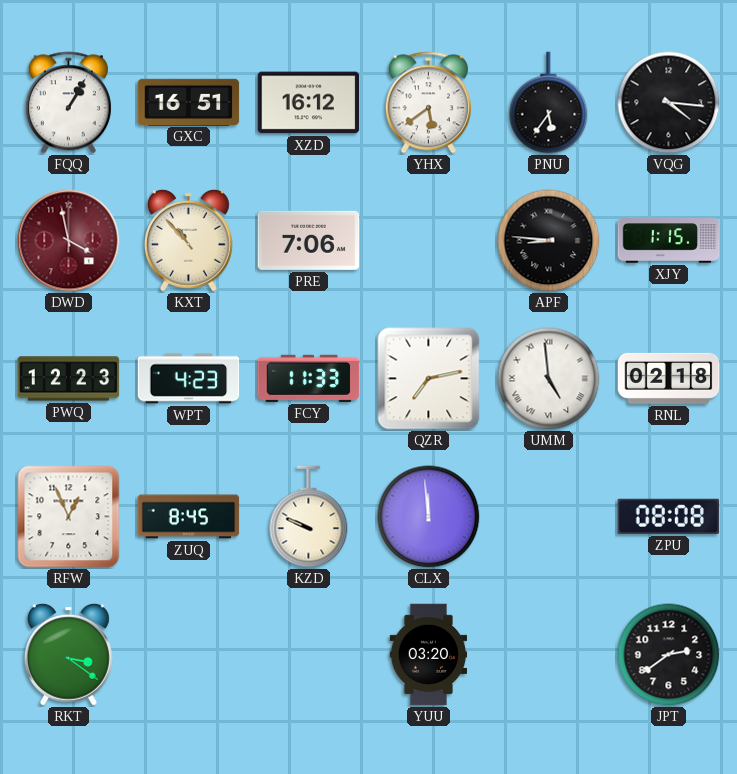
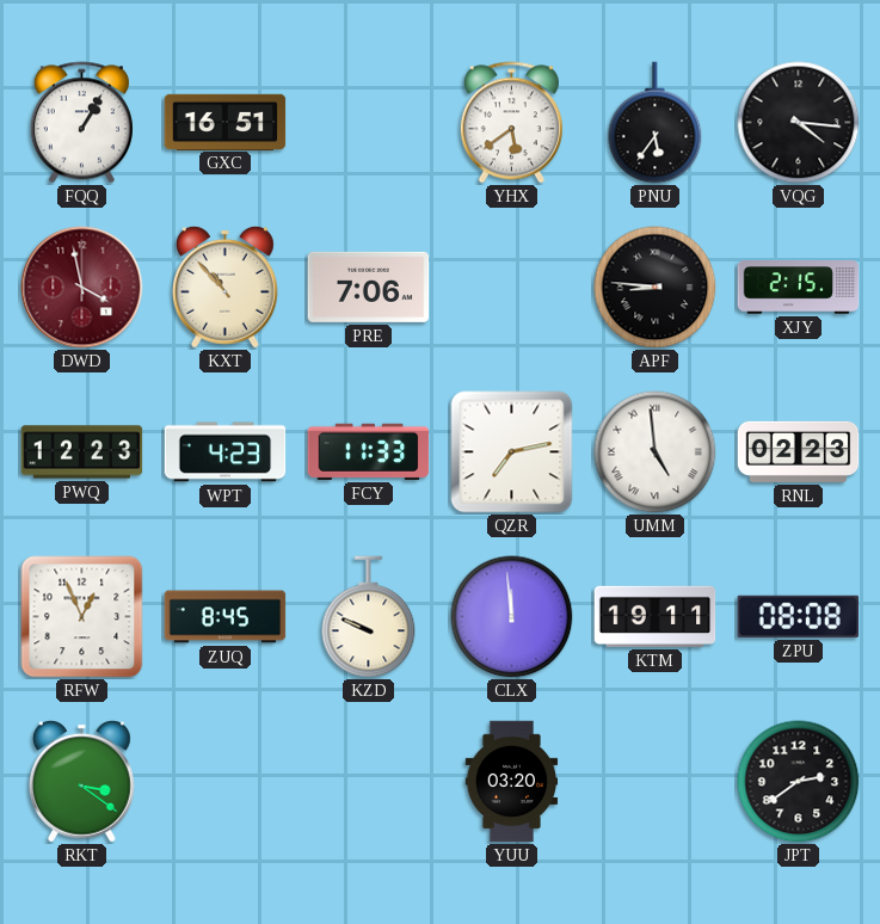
XZD: 16:12 -> none
XJY: 1:15 -> 2:15
RNL: 02:18 -> 02:23
KTM: none -> 19:11
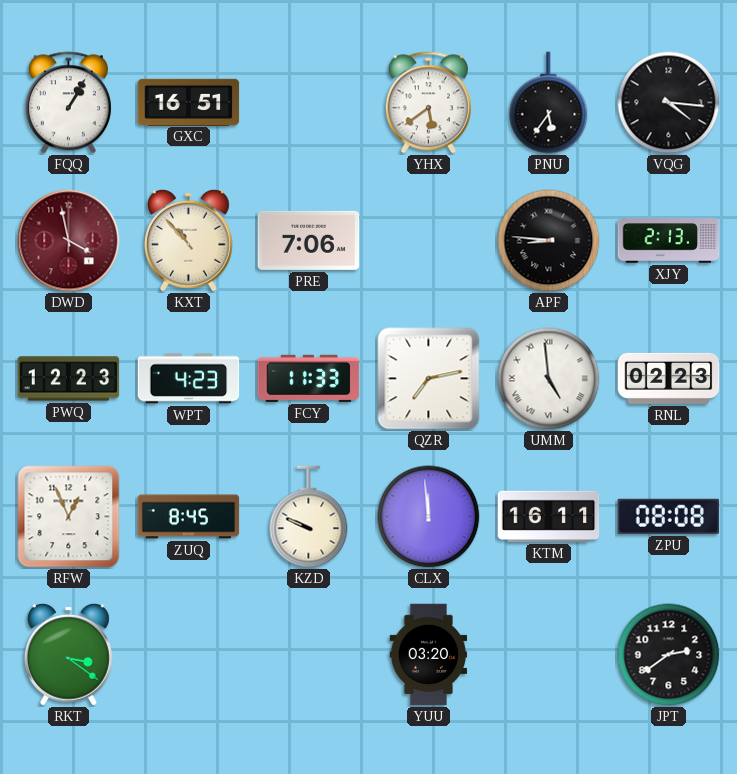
XJY: 2:15 -> 2:13
KTM: 19:11 -> 16:11
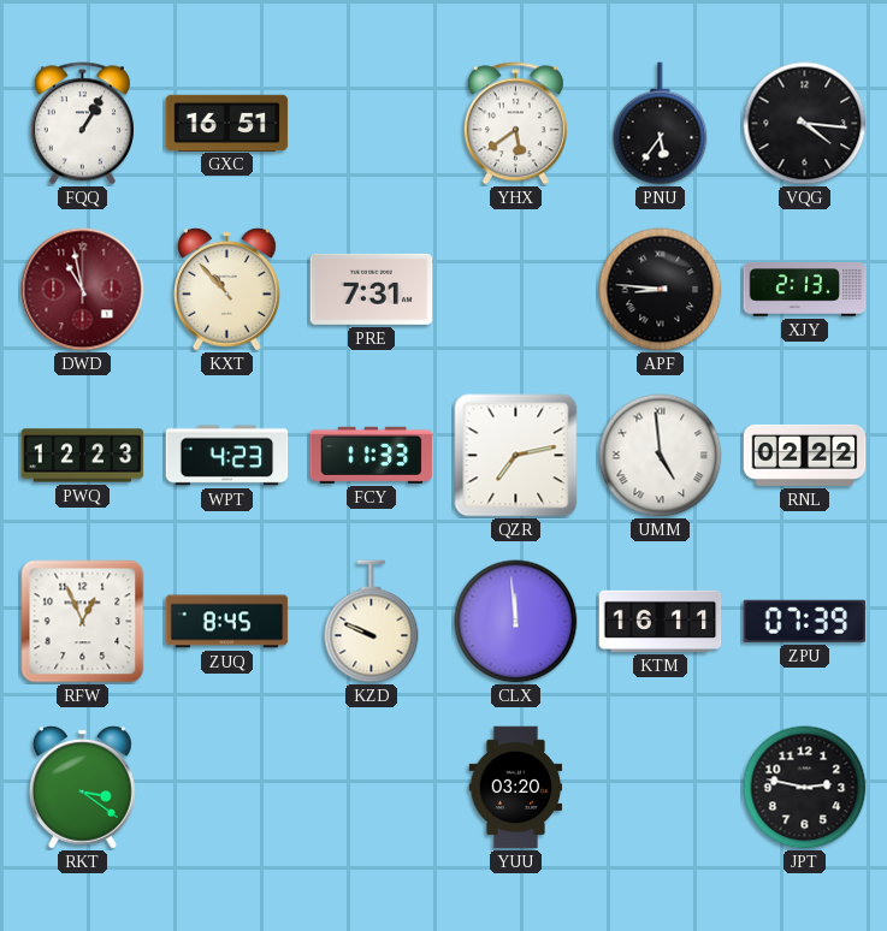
DWD: 3:58 -> 10:58
PRE: 7:06 -> 7:31
RNL: 02:23 -> 02:22
ZPU: 08:08 -> 07:39
JPT: 2:39 -> 2:47
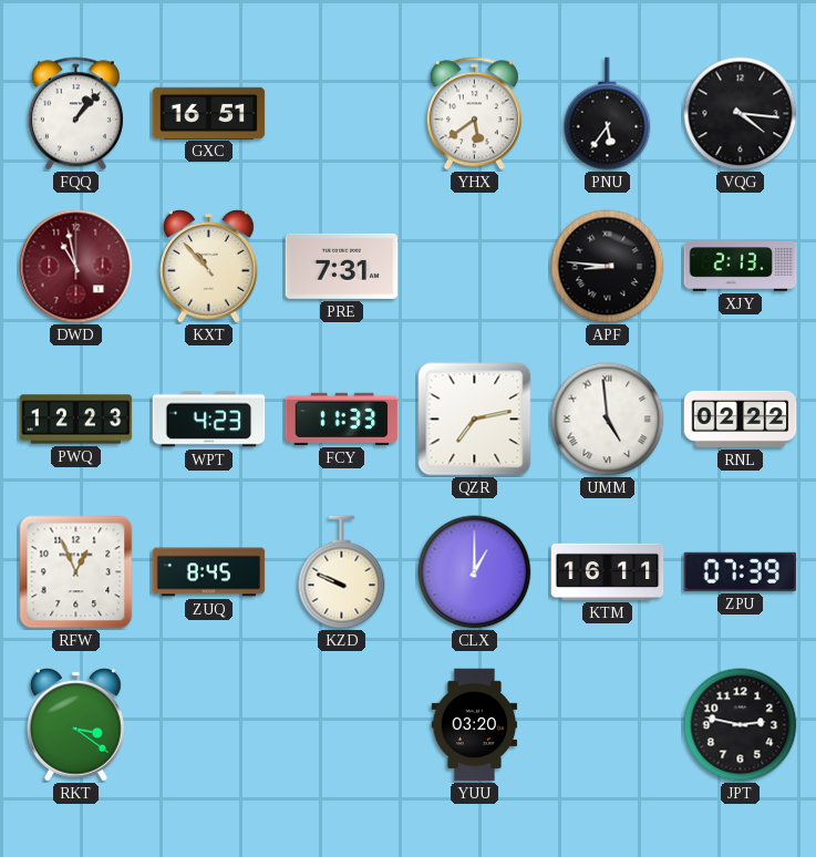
FQQ: 1:05 -> 1:07
CLX: 11:59 -> 1:00
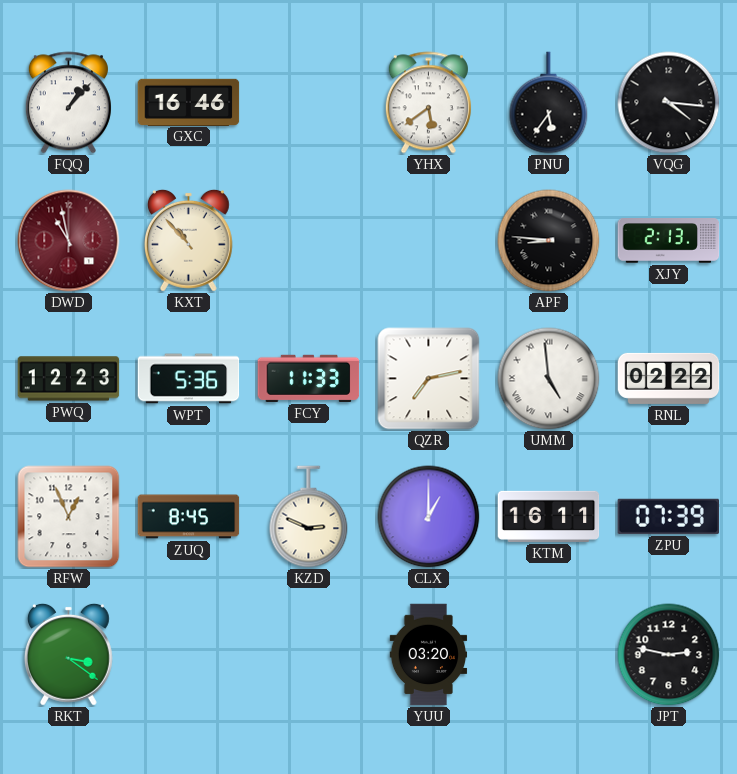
GXC: 16:51 -> 16:46
PRE: 7:31 -> none
WPT: 4:23 -> 5:36
KZD: 9:49 -> 2:49
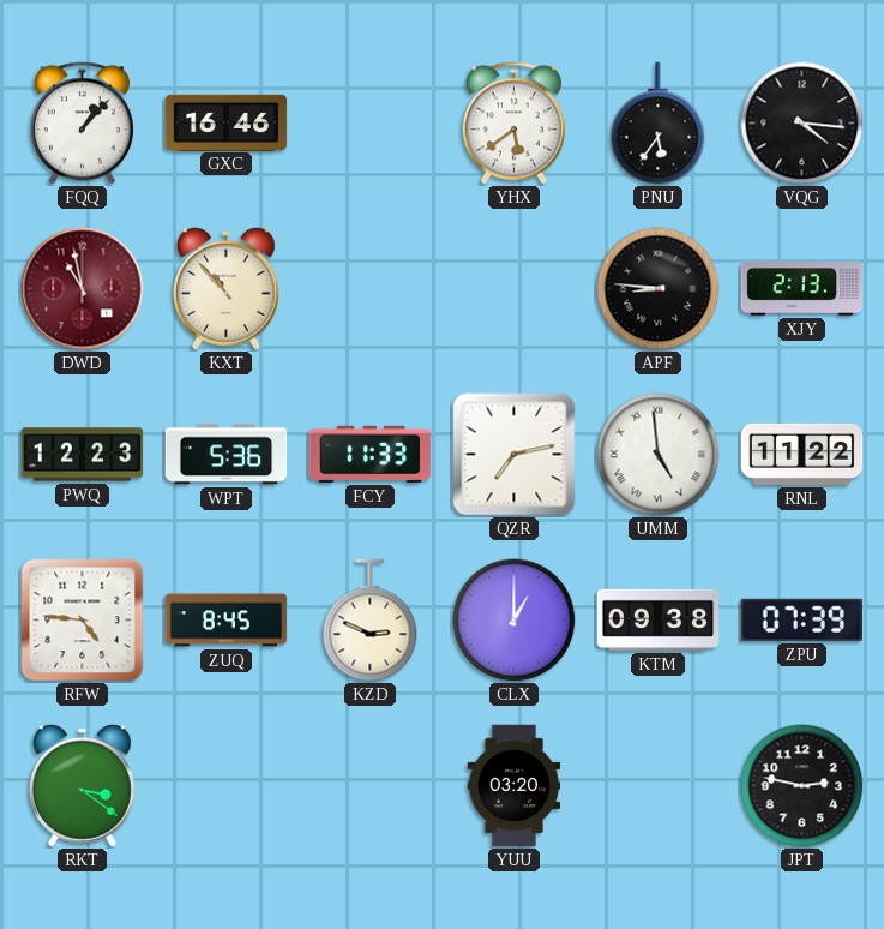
RNL: 02:22 -> 11:22
RFW: 12:56 -> 4:46
KTM: 16:11 -> 09:38
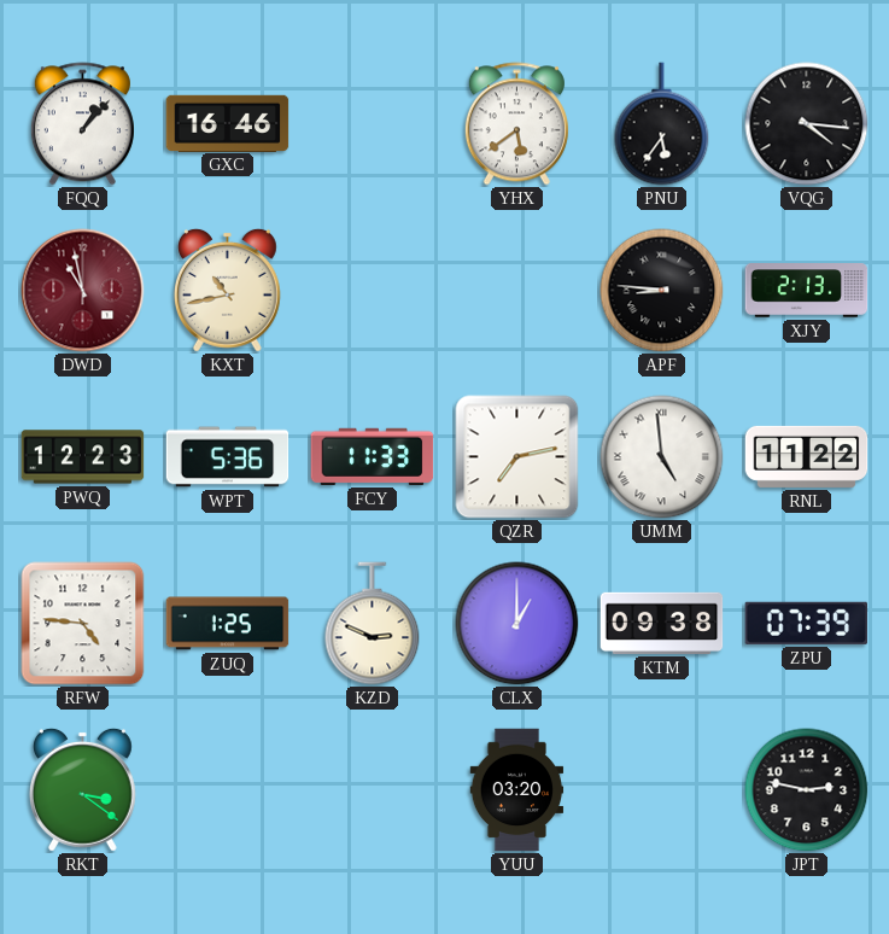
KXT: 10:53 -> 10:43
ZUQ: 8:45 -> 1:25
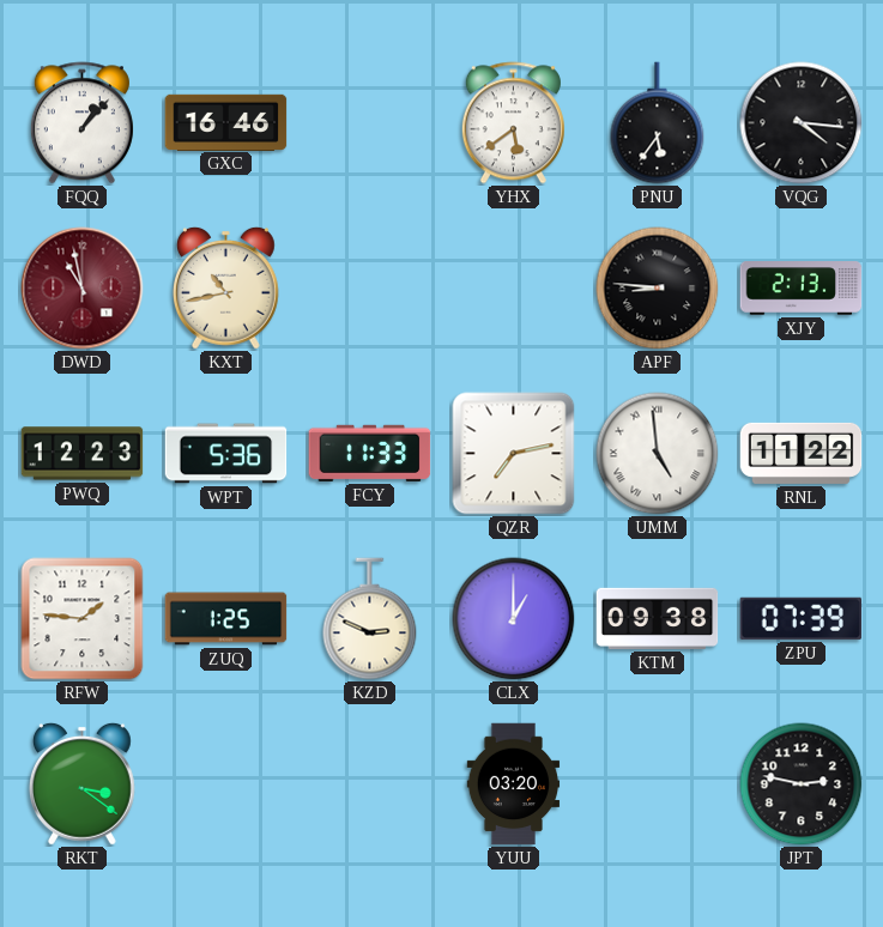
RFW: 4:46 -> 1:46
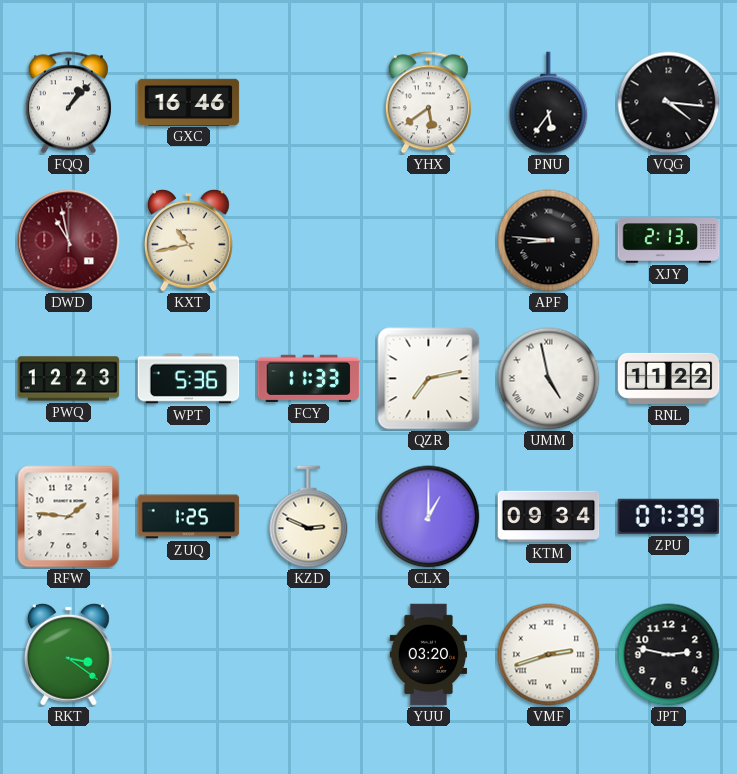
UMM: 4:59 -> 4:58
KTM: 09:38 -> 09:34
VMF: none -> 2:42
